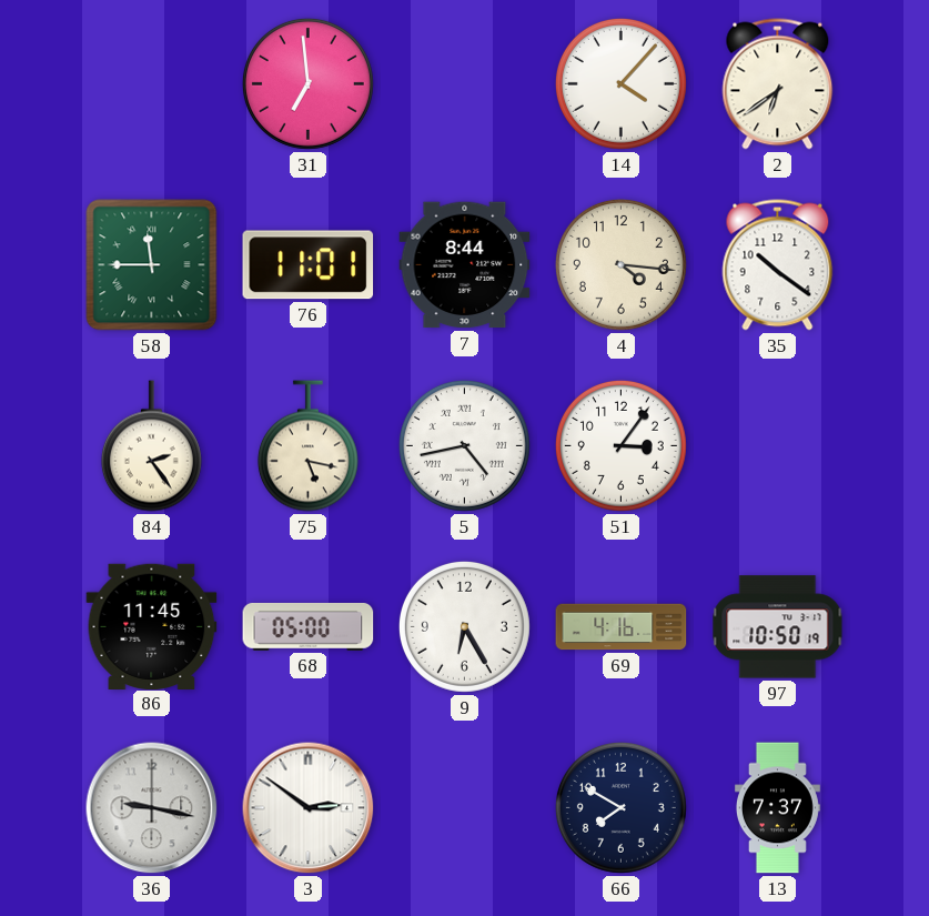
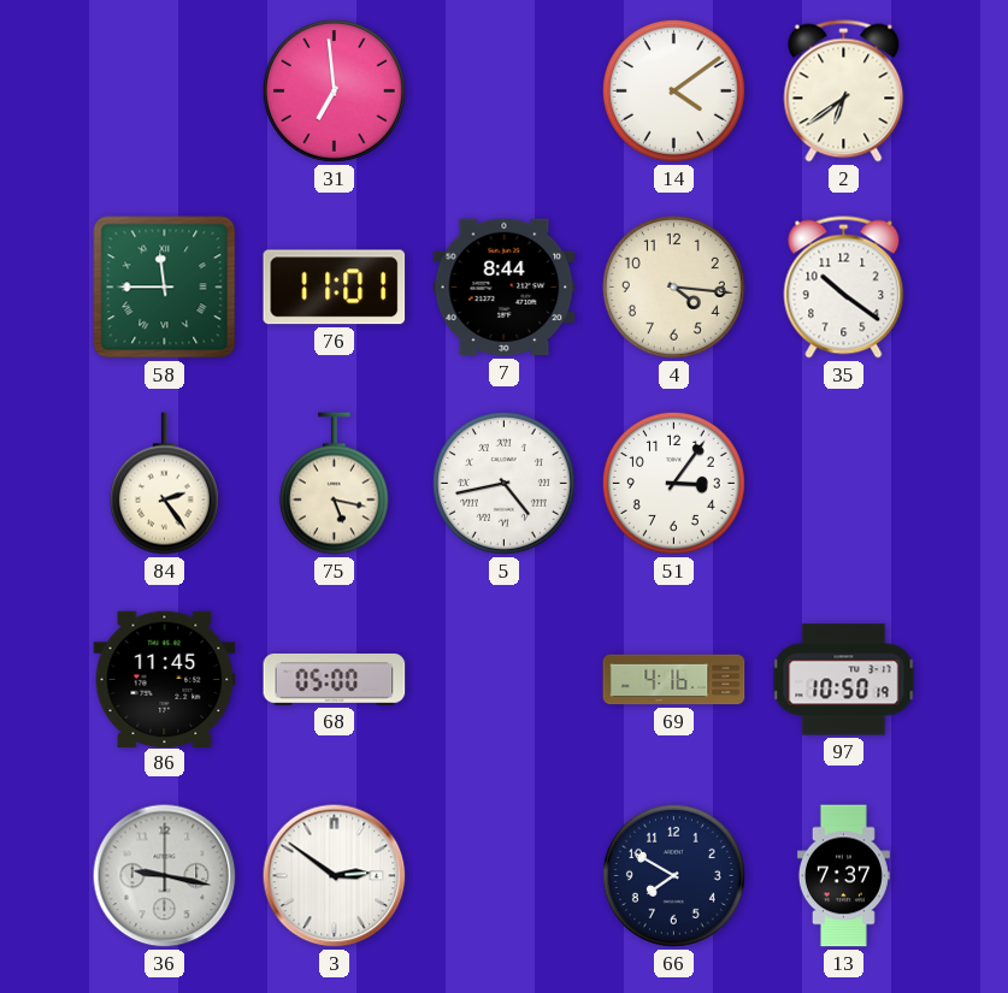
14: 4:07 -> 4:09
9: 6:25 -> none
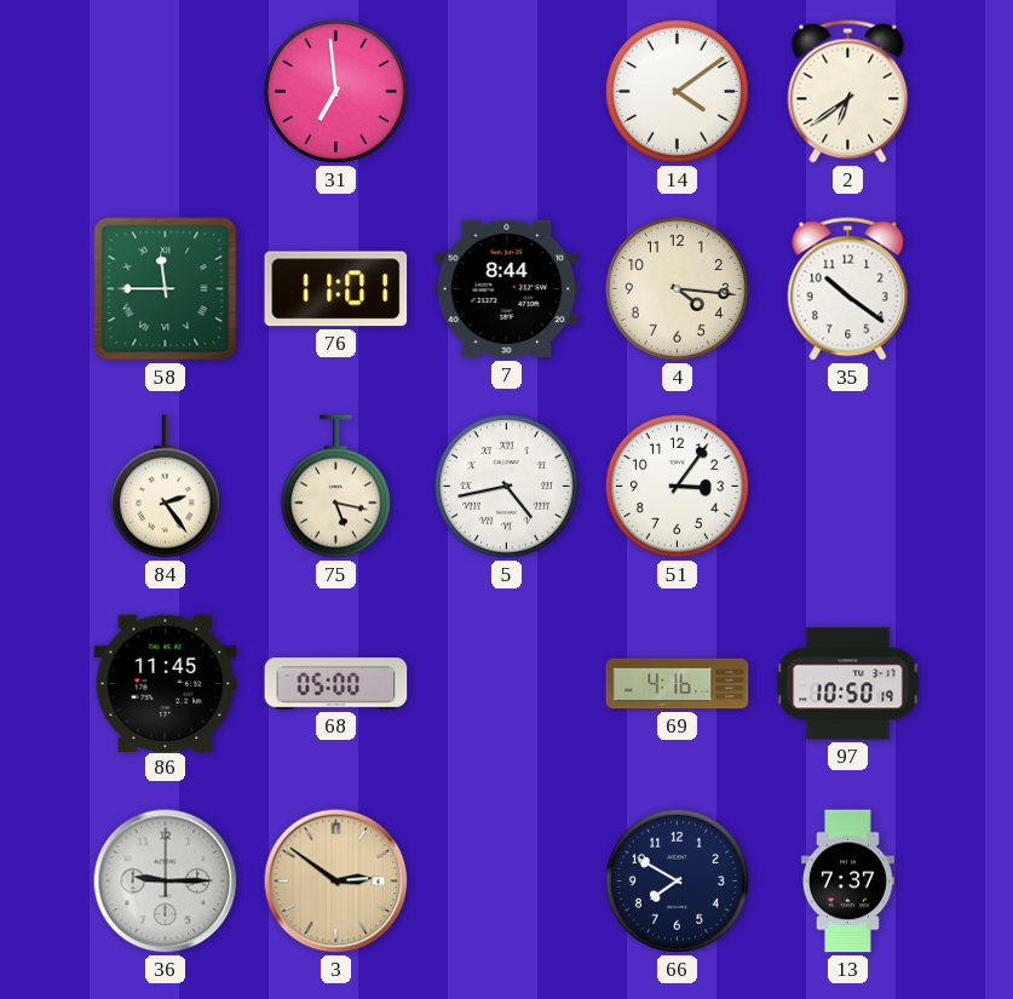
36: 9:17 -> 9:15
3 dial: white -> champagne
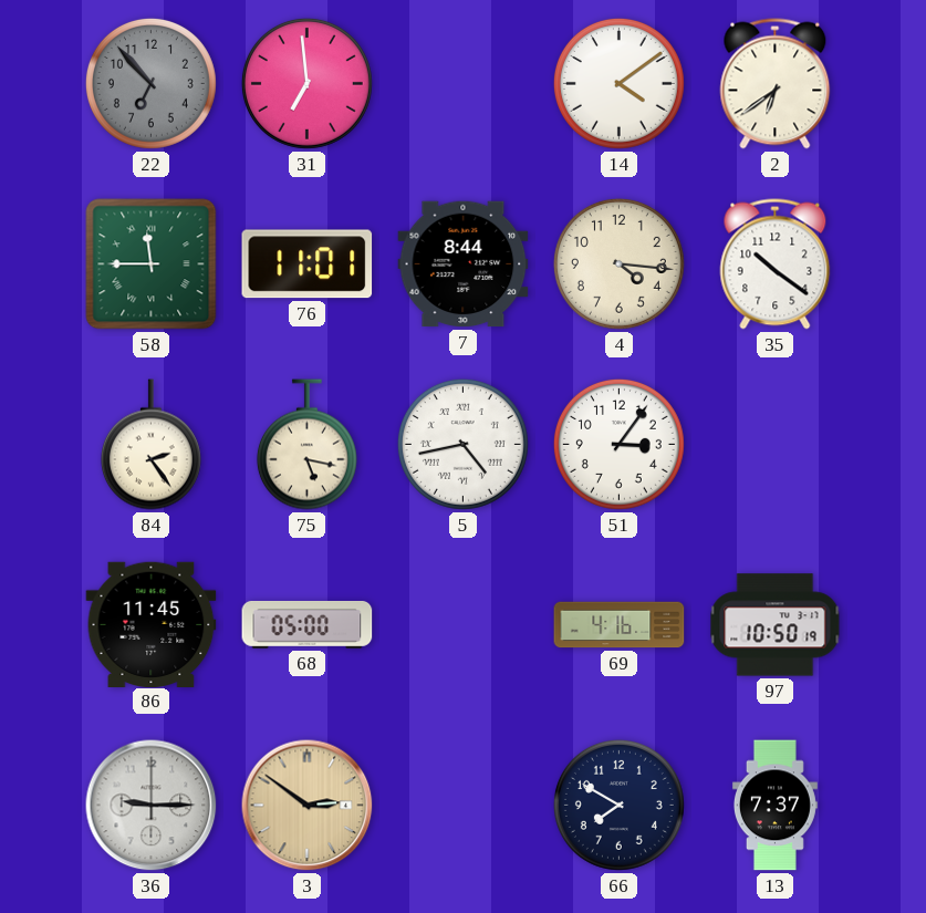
22: none -> 6:53
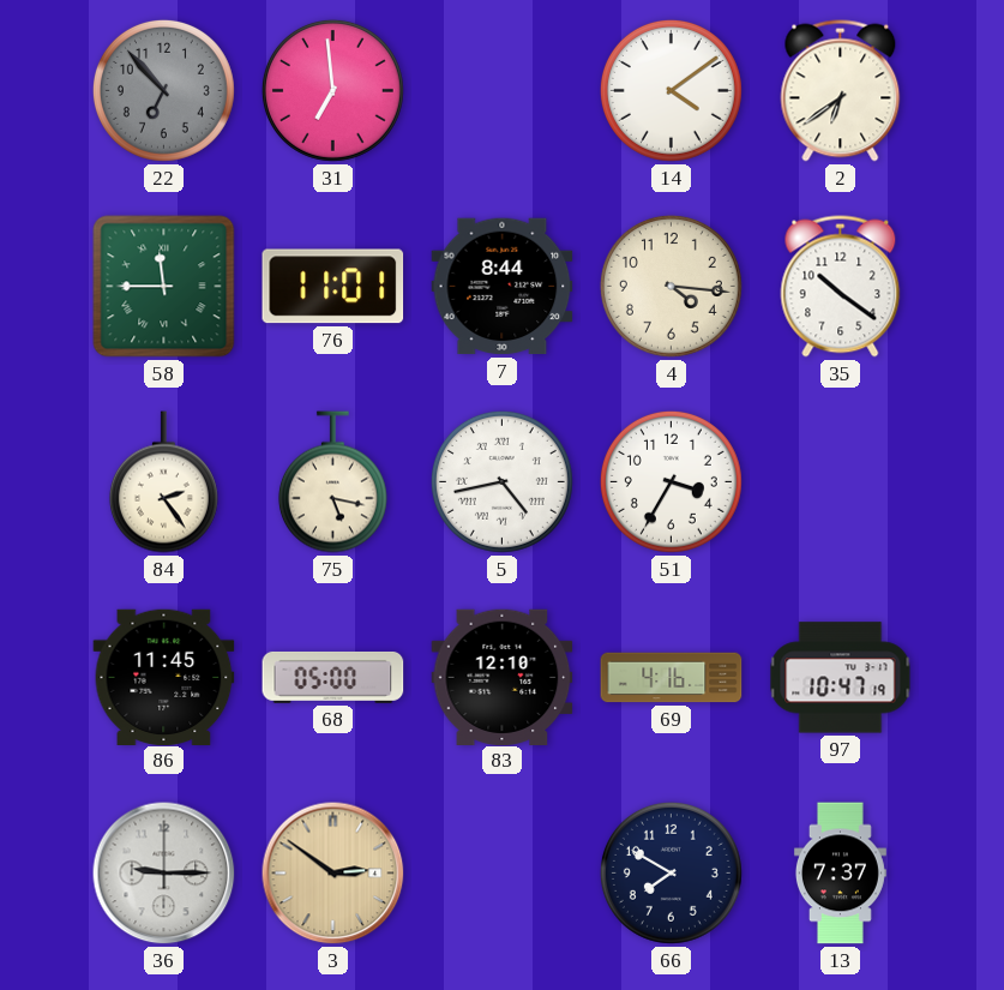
51: 3:06 -> 3:35
83: none -> 12:10
97: 10:50 -> 10:47
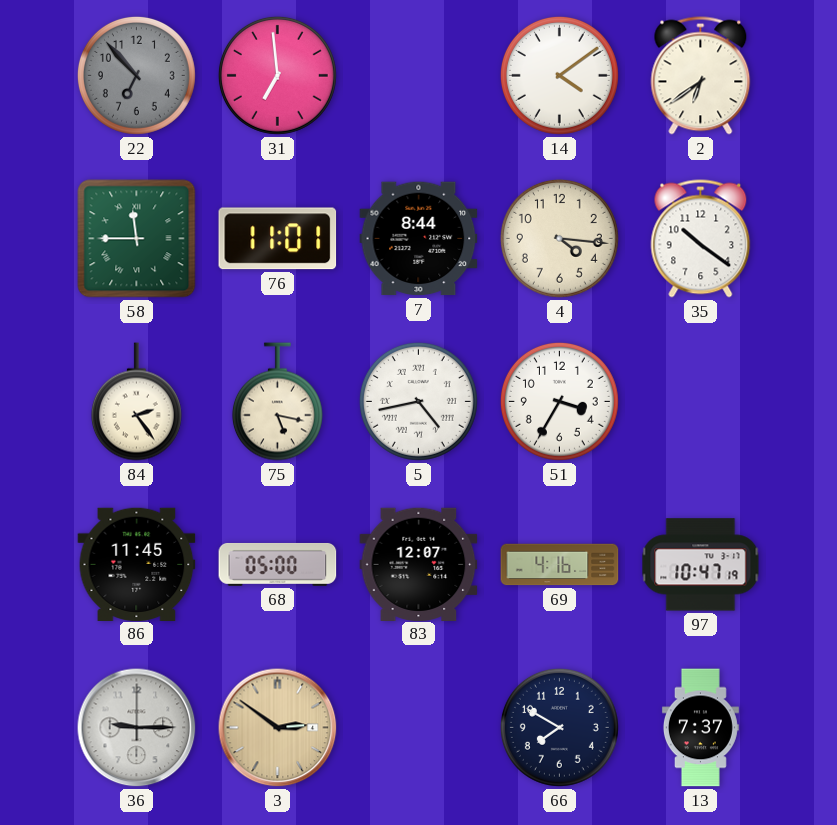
83: 12:10 -> 12:07
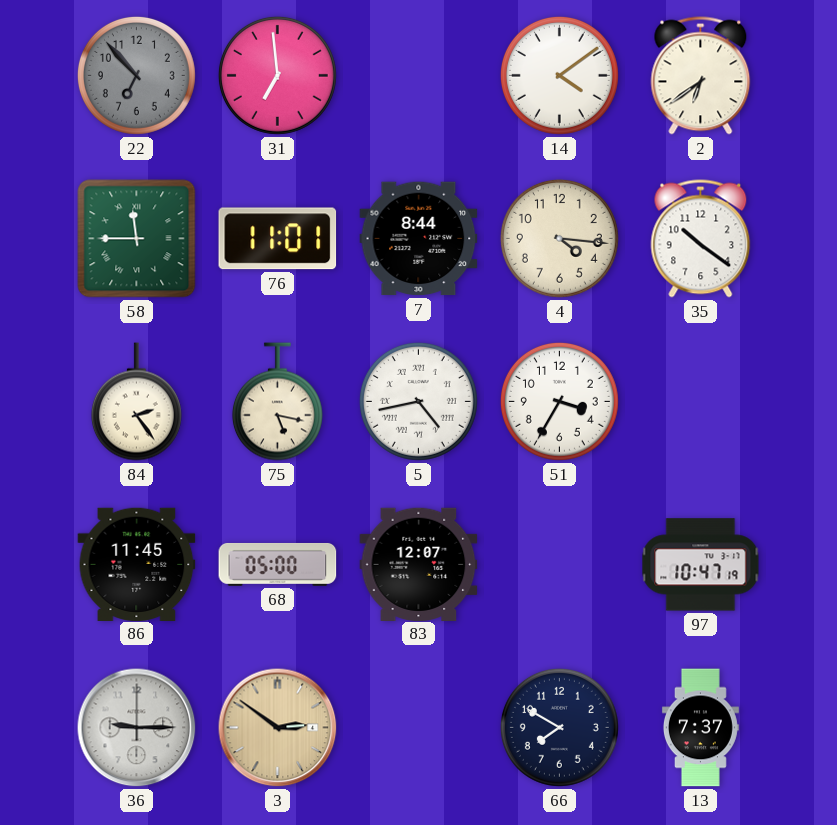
69: 4:16 -> none
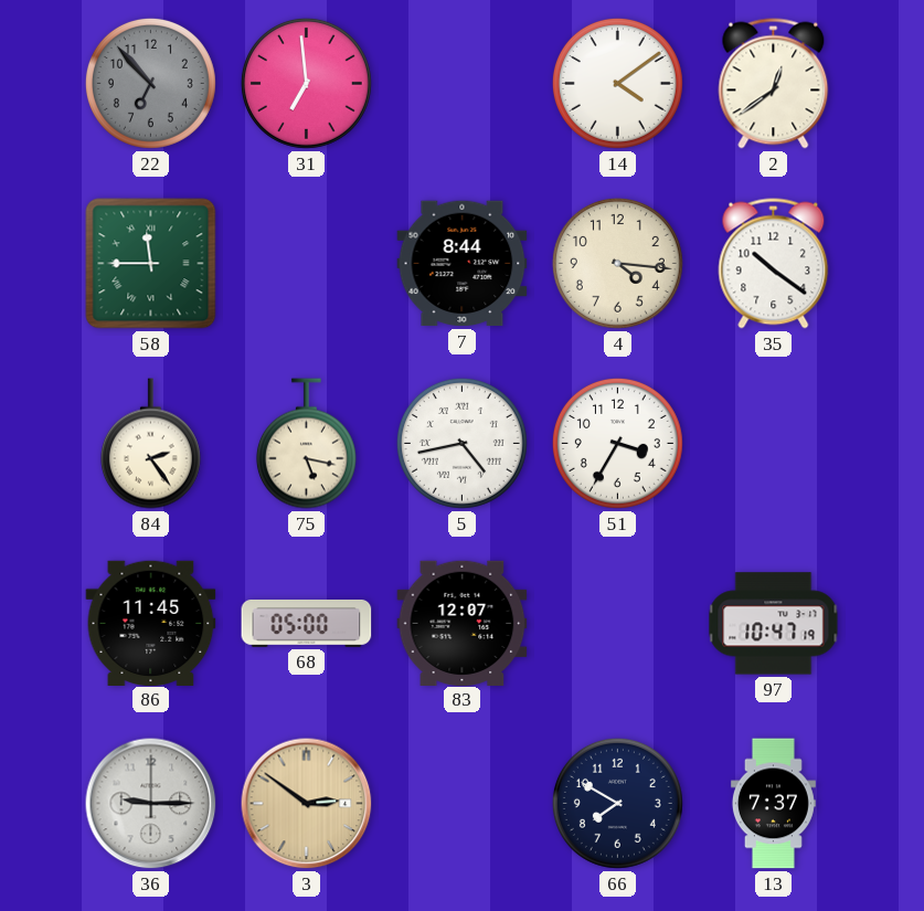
2: 6:39 -> 12:39
76: 11:01 -> none
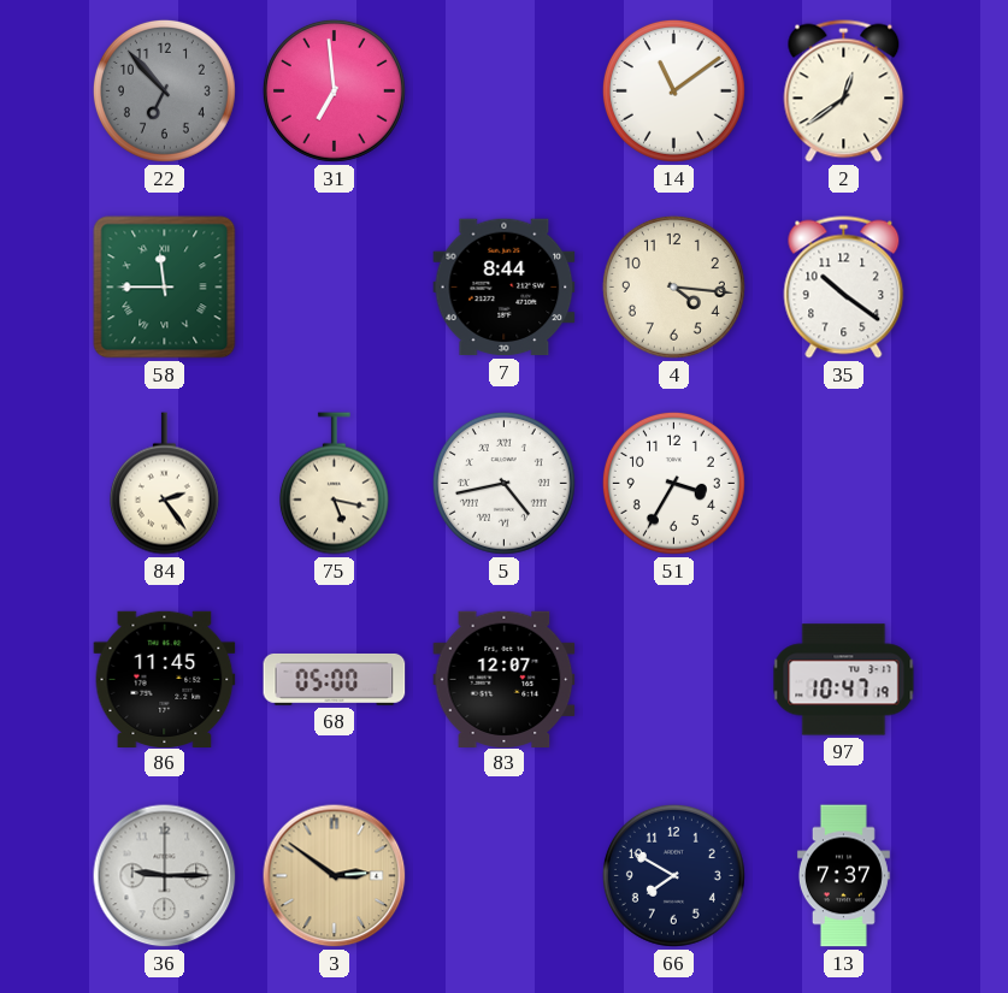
14: 4:09 -> 11:09
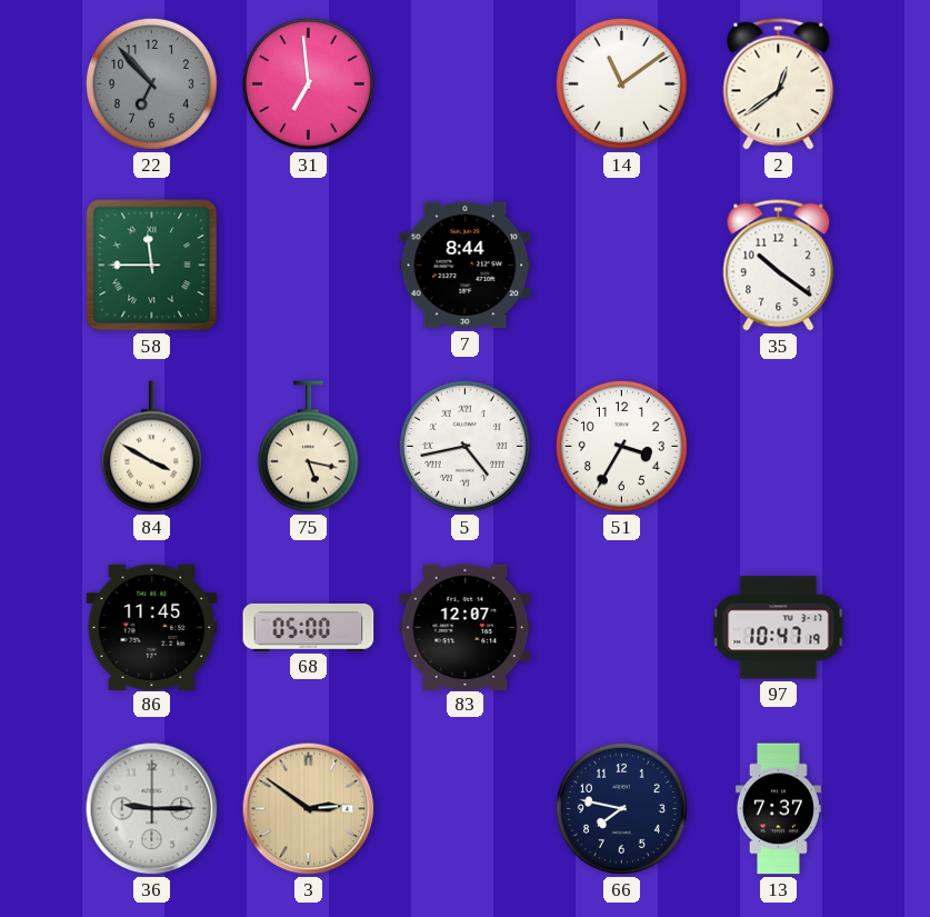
4: 4:16 -> none
84: 2:24 -> 3:50
66: 7:50 -> 7:47
